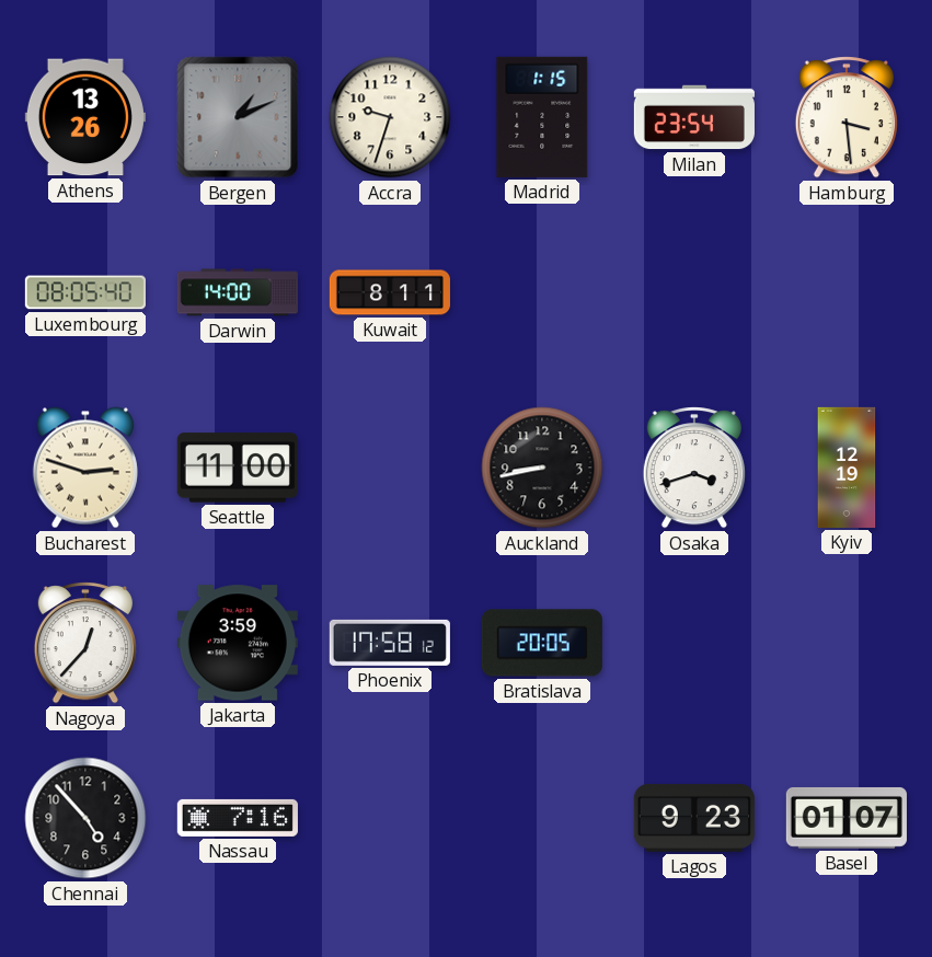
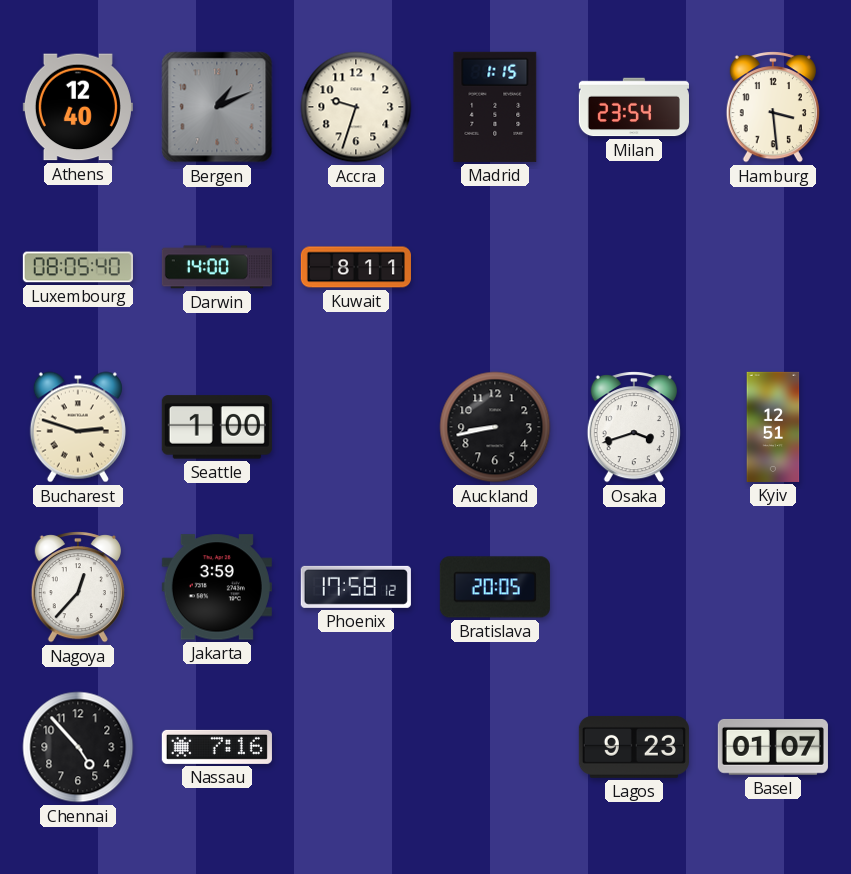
Athens: 13:26 -> 12:40
Seattle: 11:00 -> 1:00
Kyiv: 12:19 -> 12:51
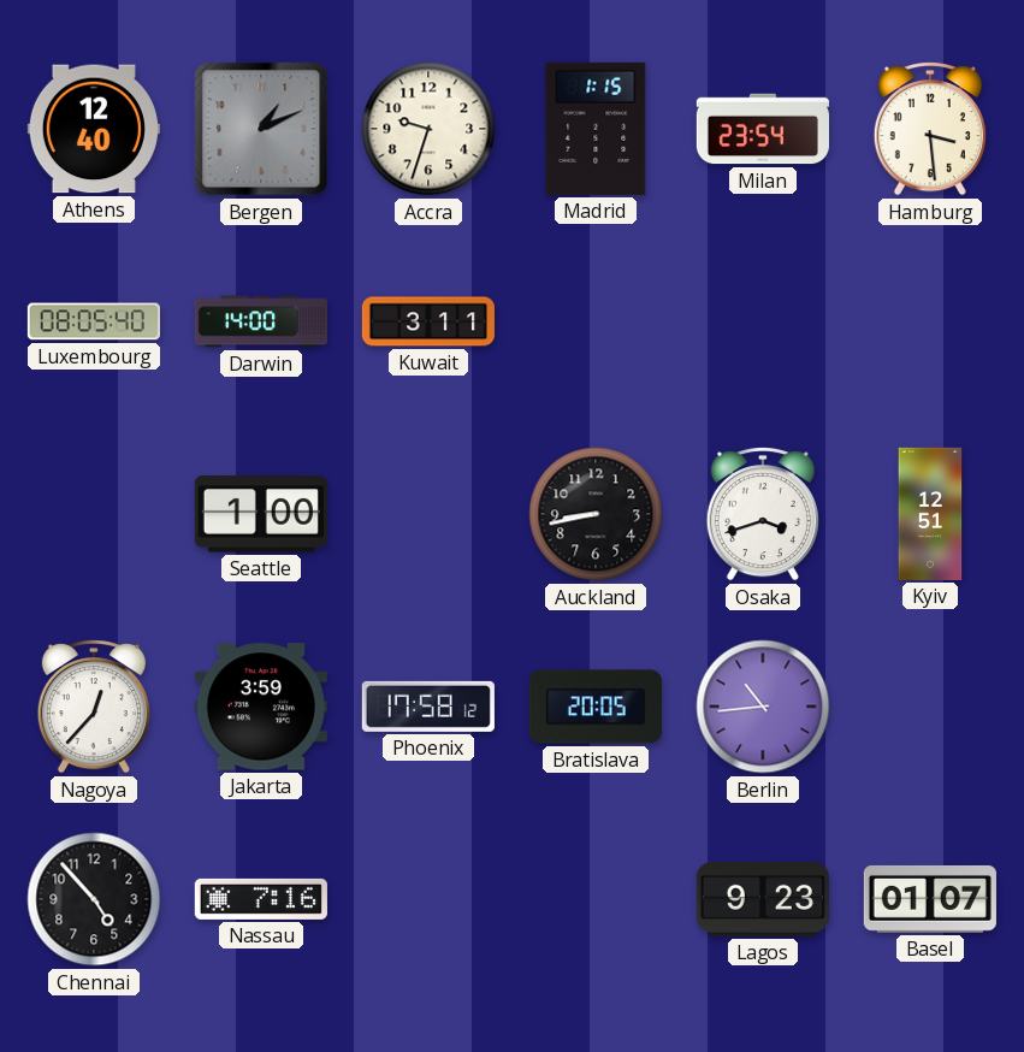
Kuwait: 8:11 -> 3:11
Bucharest: 2:48 -> none
Berlin: none -> 10:44
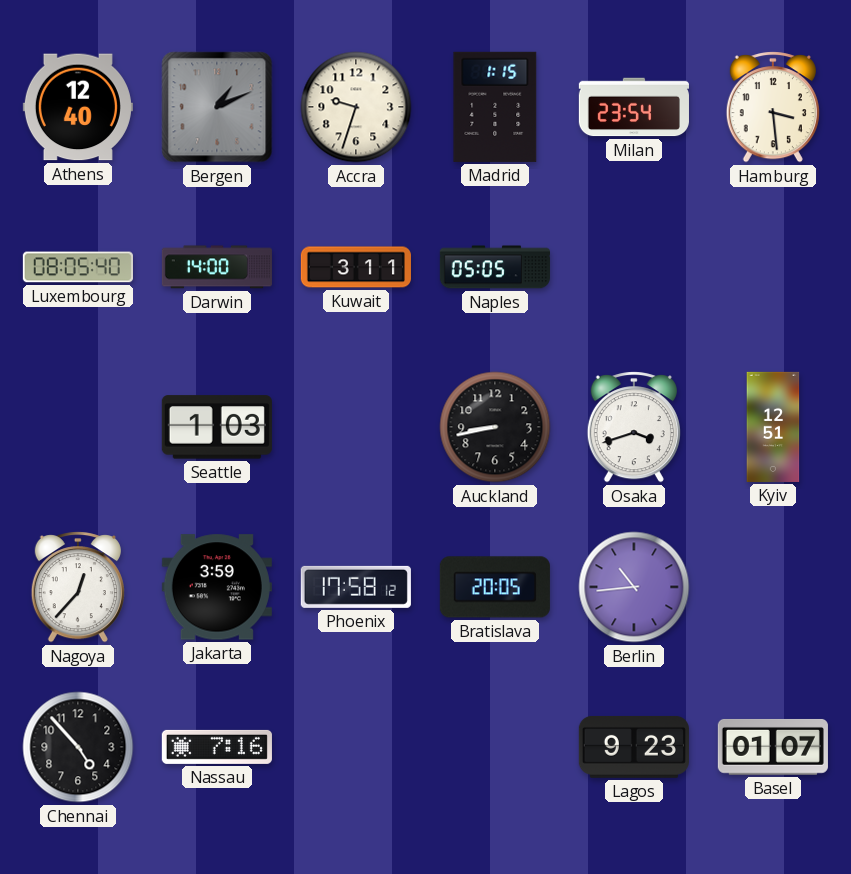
Naples: none -> 05:05
Seattle: 1:00 -> 1:03
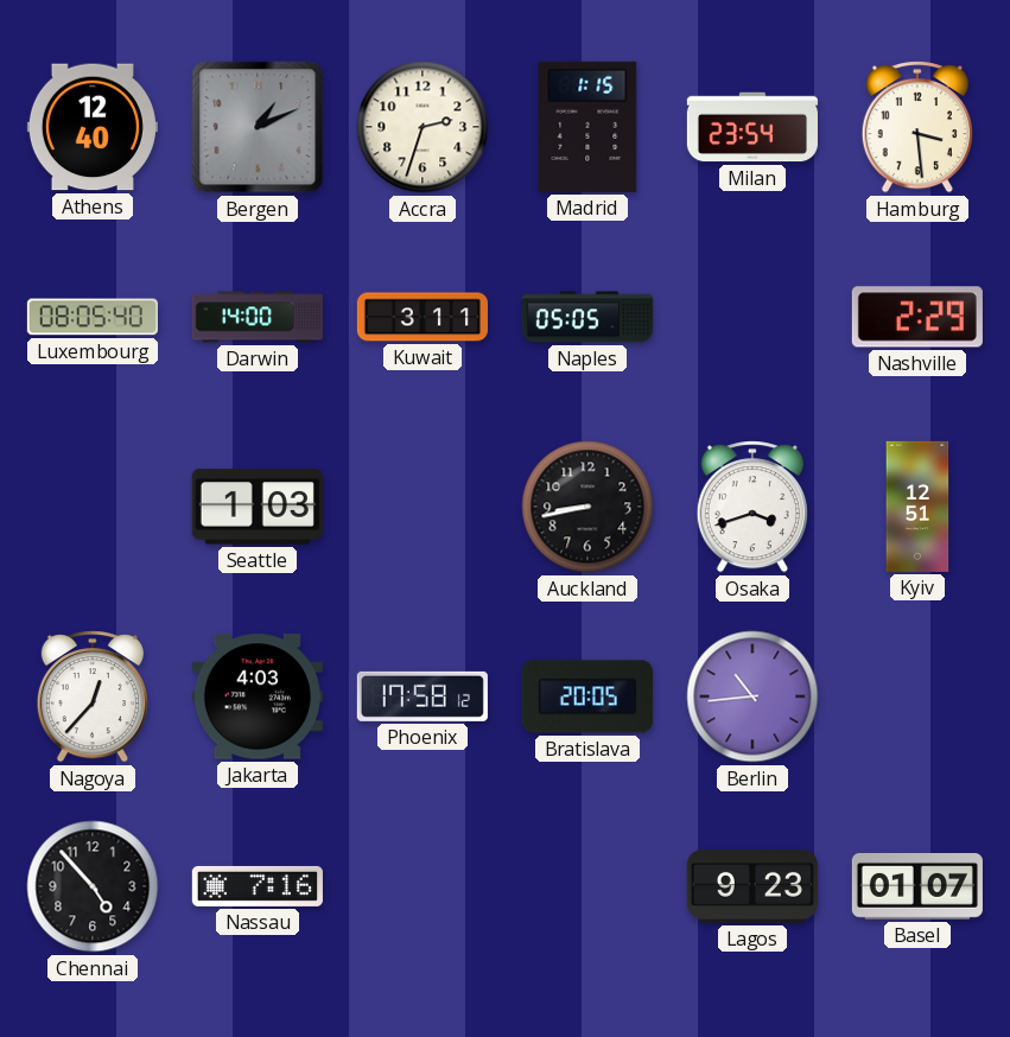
Accra: 9:33 -> 2:33
Nashville: none -> 2:29
Jakarta: 3:59 -> 4:03
